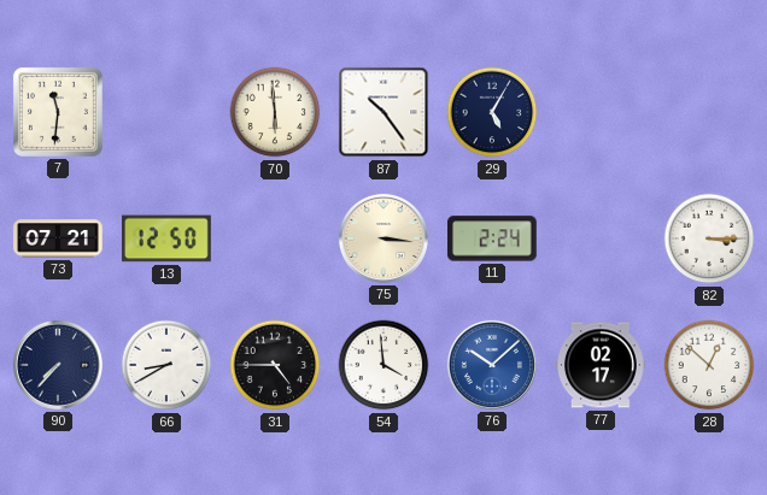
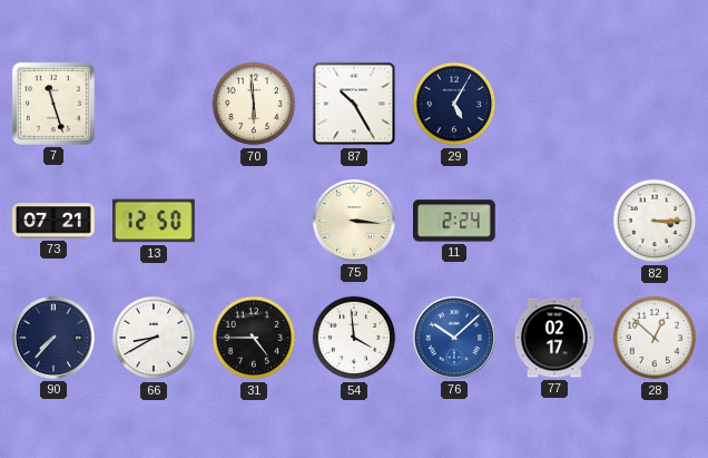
7: 11:31 -> 11:27
87: 10:24 -> 10:25
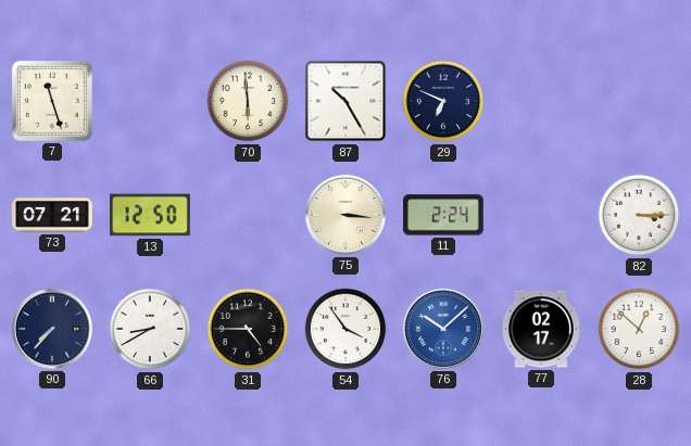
29: 5:05 -> 6:49
54: 3:59 -> 3:54
